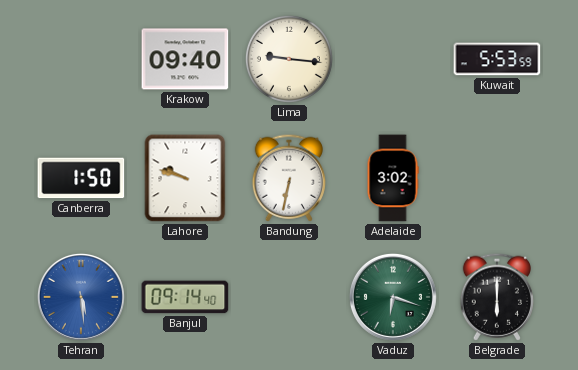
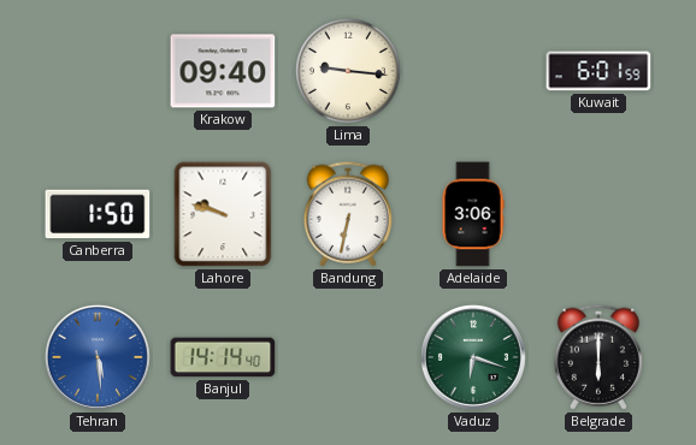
Kuwait: 5:53 -> 6:01
Adelaide: 3:02 -> 3:06
Banjul: 09:14 -> 14:14
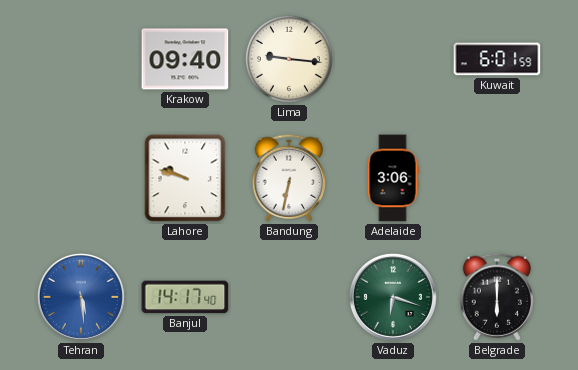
Canberra: 1:50 -> none
Banjul: 14:14 -> 14:17
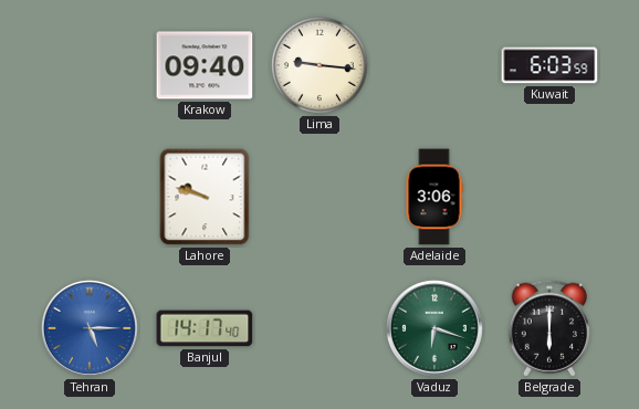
Kuwait: 6:01 -> 6:03
Bandung: 6:32 -> none
Tehran: 5:29 -> 5:15
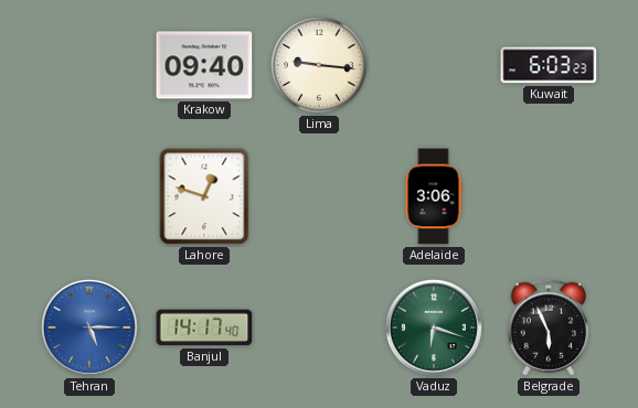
Kuwait: 6:03:59 -> 6:03:23
Lahore: 9:48 -> 12:48
Belgrade: 6:00 -> 5:56
